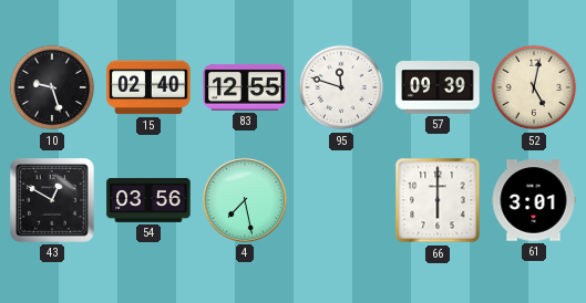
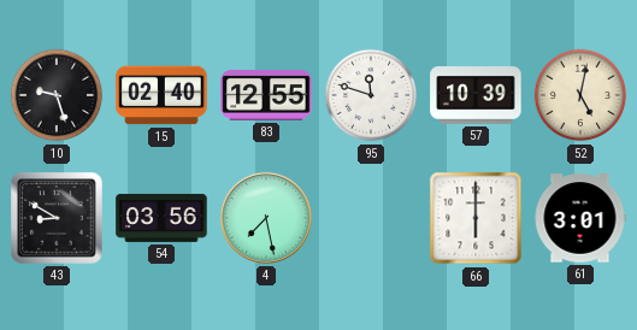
57: 09:39 -> 10:39
43: 12:50 -> 8:50
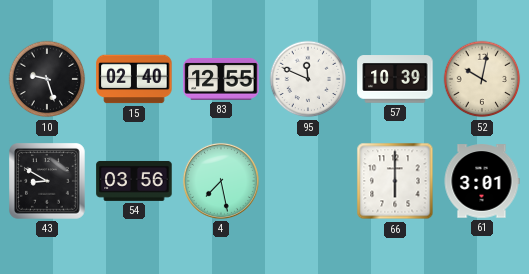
95: 11:48 -> 11:49
52: 5:02 -> 10:02
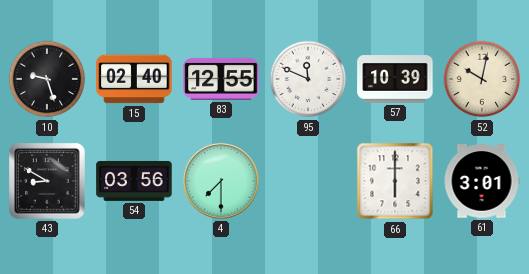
4: 7:28 -> 7:30
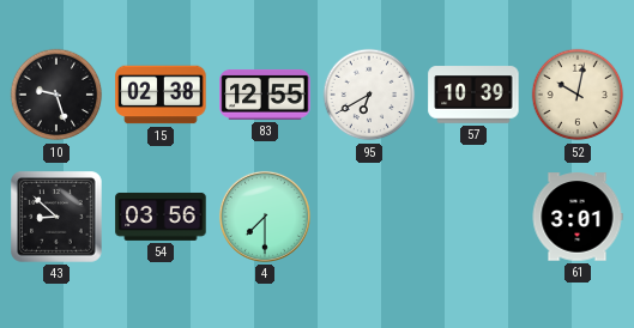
15: 02:40 -> 02:38
95: 11:49 -> 6:40
43: 8:50 -> 8:52
66: 6:00 -> none
